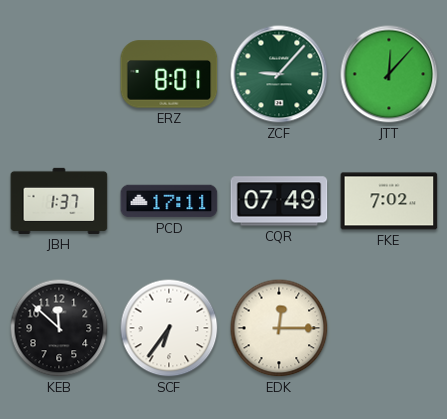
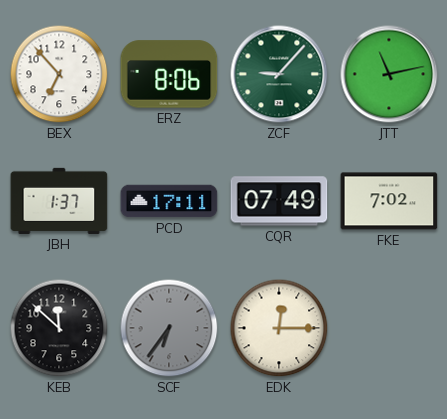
BEX: none -> 6:53
ERZ: 8:01 -> 8:06
JTT: 12:07 -> 11:13
SCF dial: white -> grey
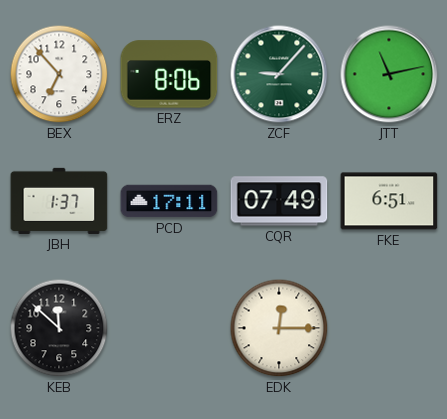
FKE: 7:02 -> 6:51
SCF: 6:36 -> none
